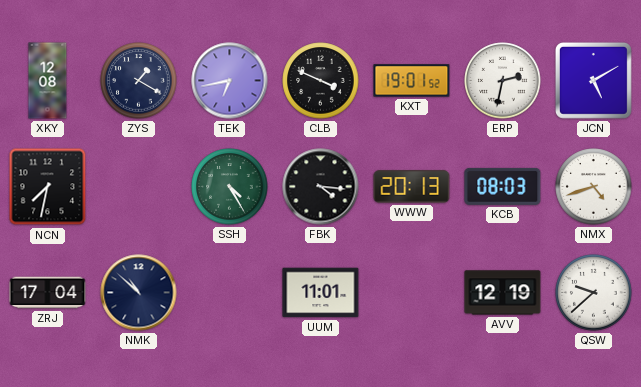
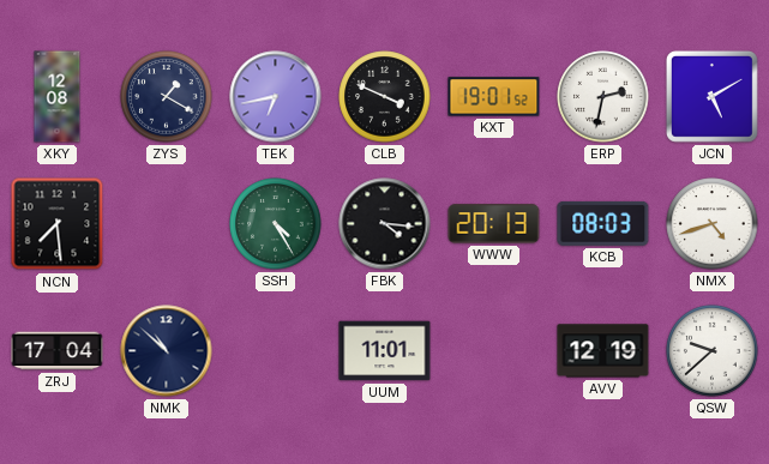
NCN: 7:32 -> 7:29
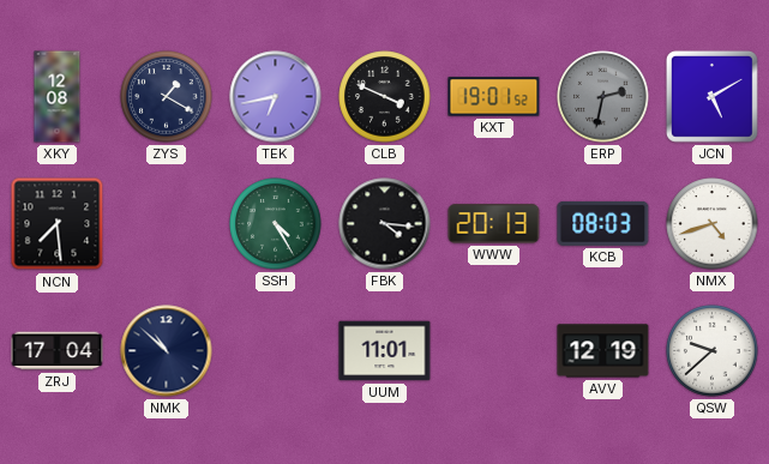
ERP dial: white -> grey
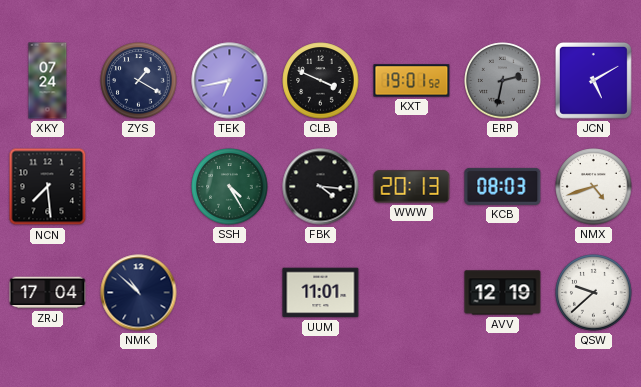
XKY: 12:08 -> 07:24
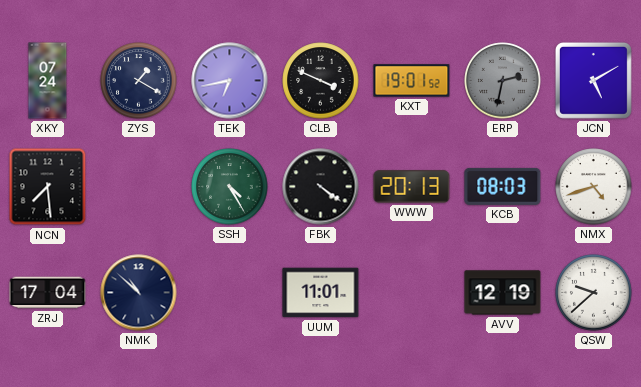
FBK: 4:16 -> 4:21
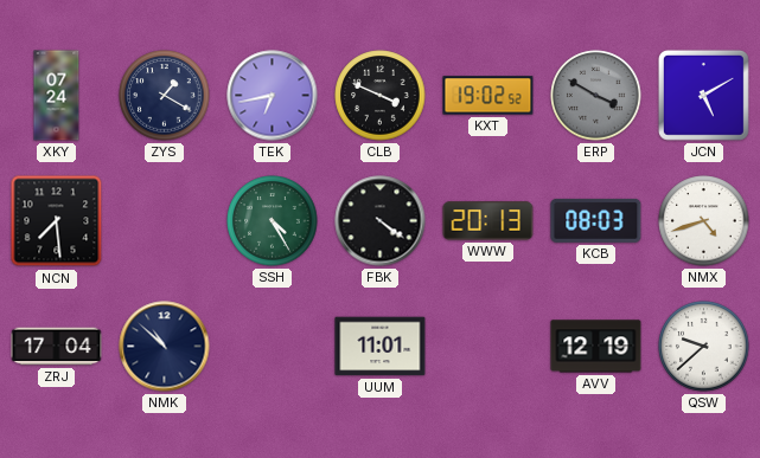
KXT: 19:01 -> 19:02
ERP: 2:32 -> 3:50
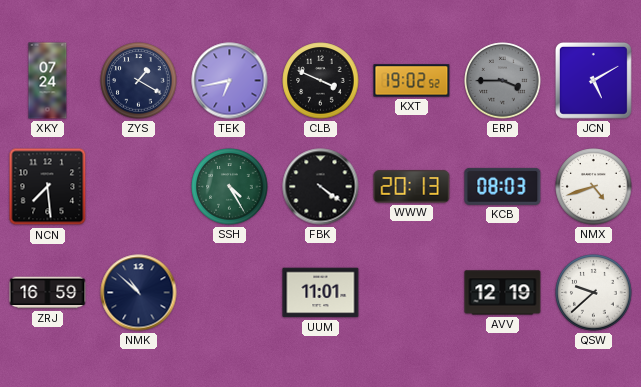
ERP: 3:50 -> 3:45
ZRJ: 17:04 -> 16:59
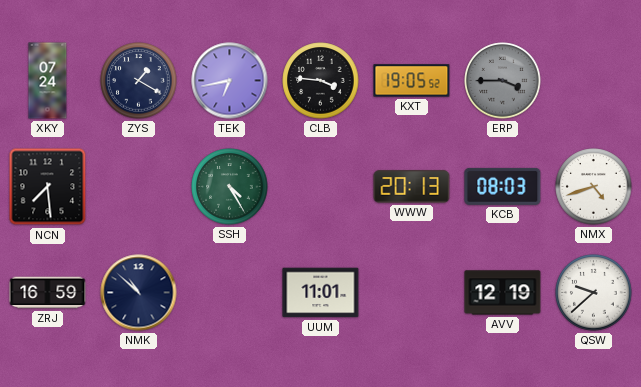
CLB: 3:49 -> 3:46
KXT: 19:02 -> 19:05
JCN: 5:10 -> none
FBK: 4:21 -> none
